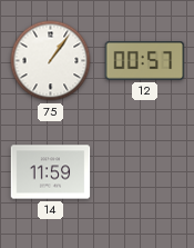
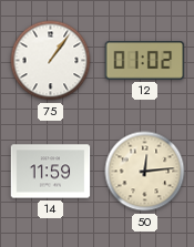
12: 00:57 -> 01:02
50: none -> 12:14
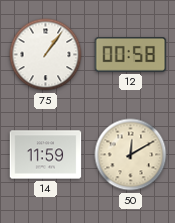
12: 01:02 -> 00:58
50: 12:14 -> 12:10
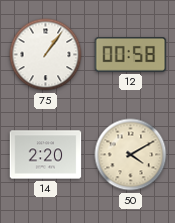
14: 11:59 -> 2:20
50: 12:10 -> 4:10
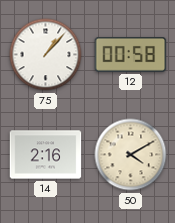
75: 1:06 -> 1:07
14: 2:20 -> 2:16
